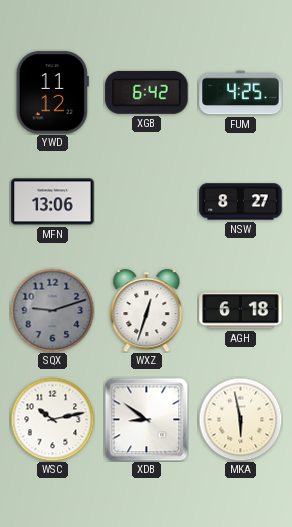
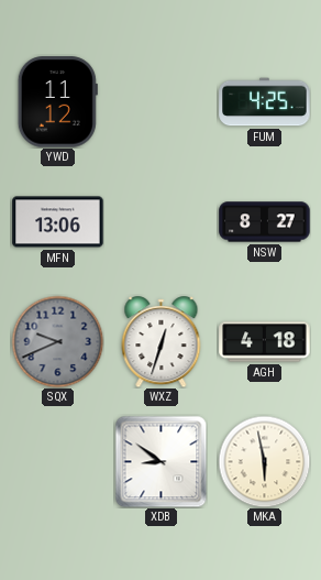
XGB: 6:42 -> none
SQX: 9:12 -> 9:41
AGH: 6:18 -> 4:18
WSC: 10:13 -> none
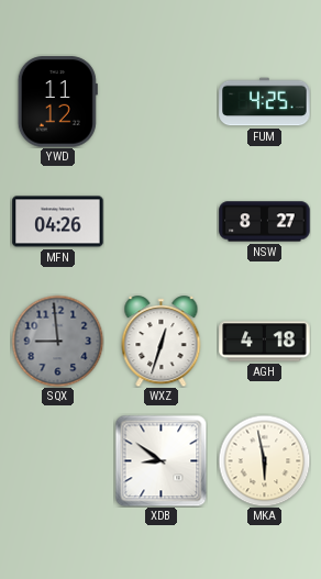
MFN: 13:06 -> 04:26
SQX: 9:41 -> 8:59
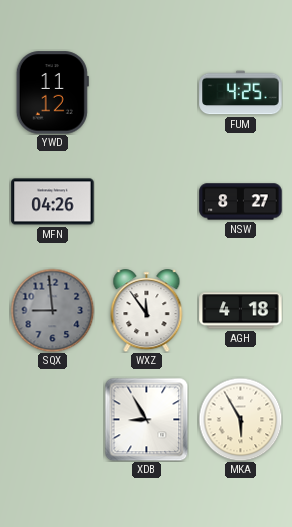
WXZ: 12:33 -> 11:54
XDB: 8:51 -> 8:55
MKA: 5:58 -> 5:55
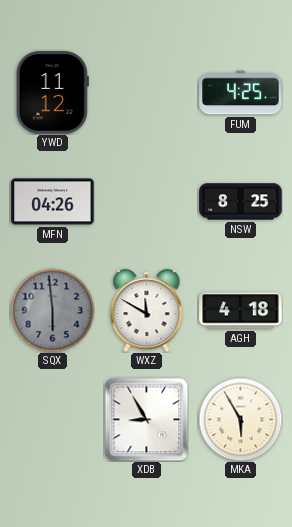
NSW: 8:27 -> 8:25
SQX: 8:59 -> 5:59
WXZ: 11:54 -> 11:50
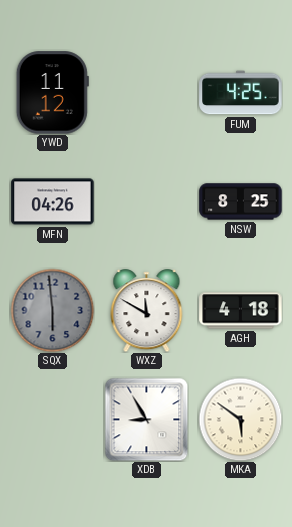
MKA: 5:55 -> 5:51
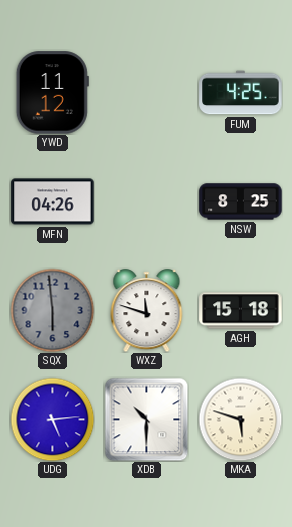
WXZ: 11:50 -> 11:48
AGH: 4:18 -> 15:18
UDG: none -> 5:14
XDB: 8:55 -> 10:30
MKA: 5:51 -> 5:48
